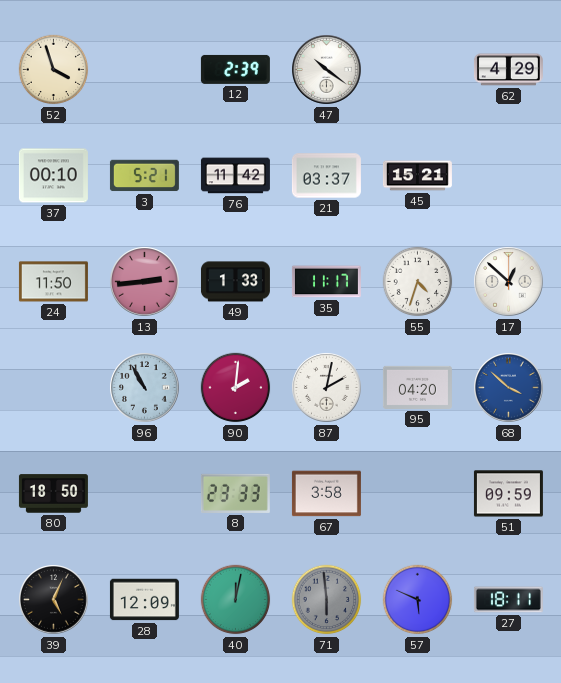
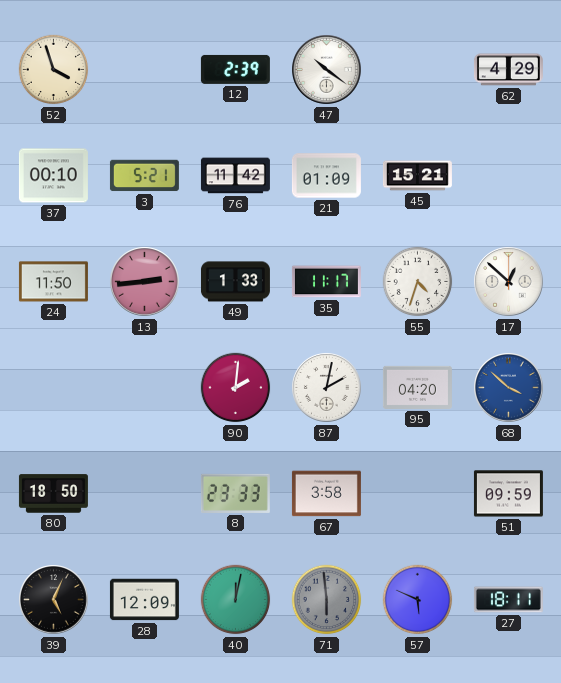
21: 03:37 -> 01:09
96: 10:55 -> none
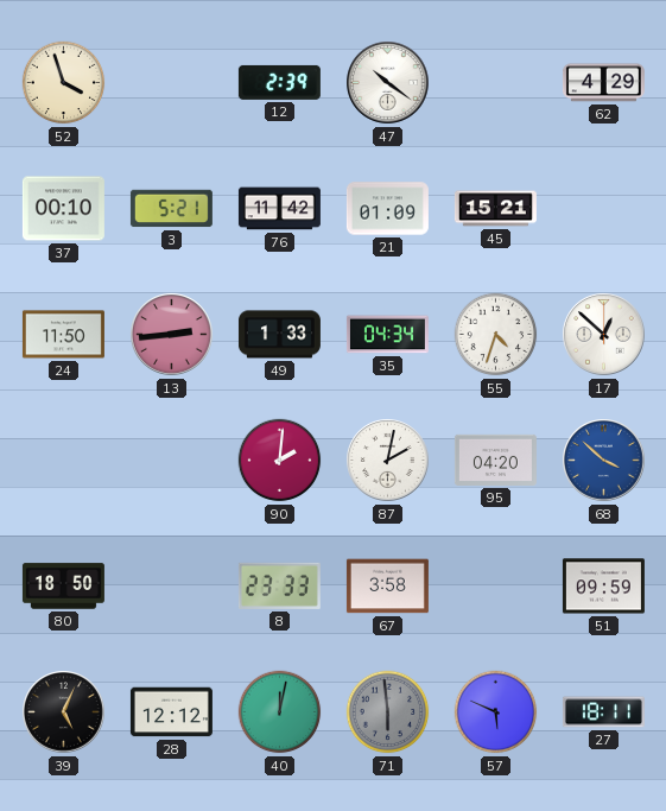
35: 11:17 -> 04:34
28: 12:09 -> 12:12
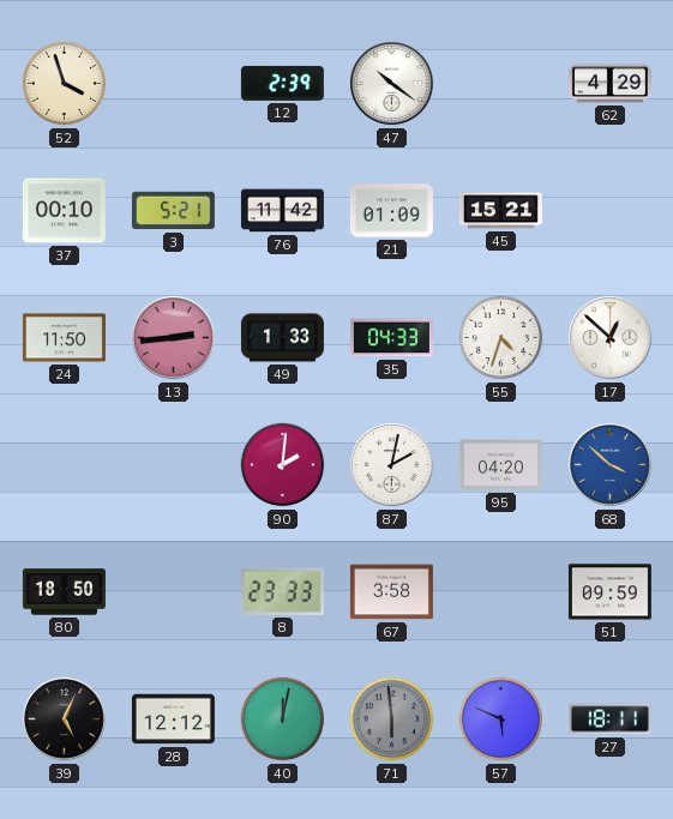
35: 04:34 -> 04:33
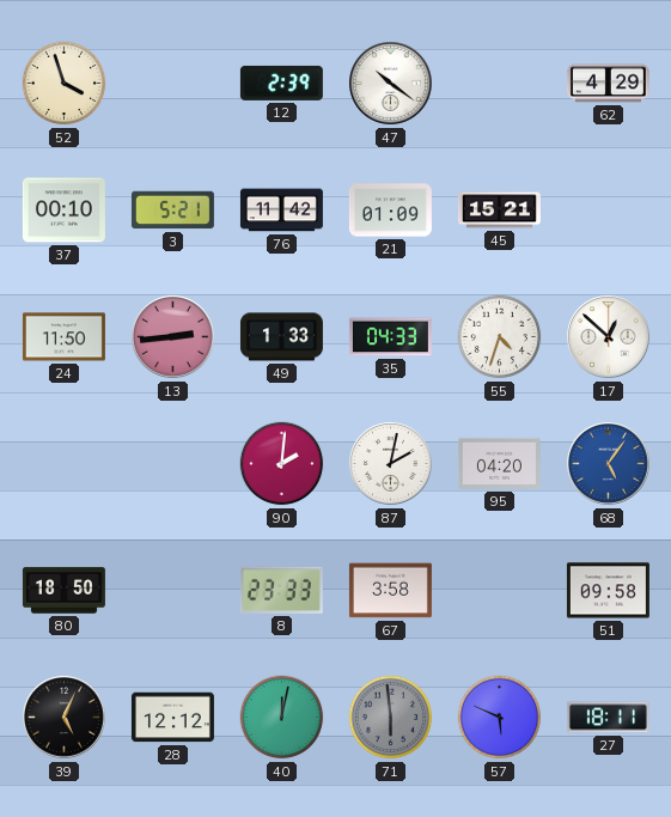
68: 3:52 -> 5:06
51: 09:59 -> 09:58
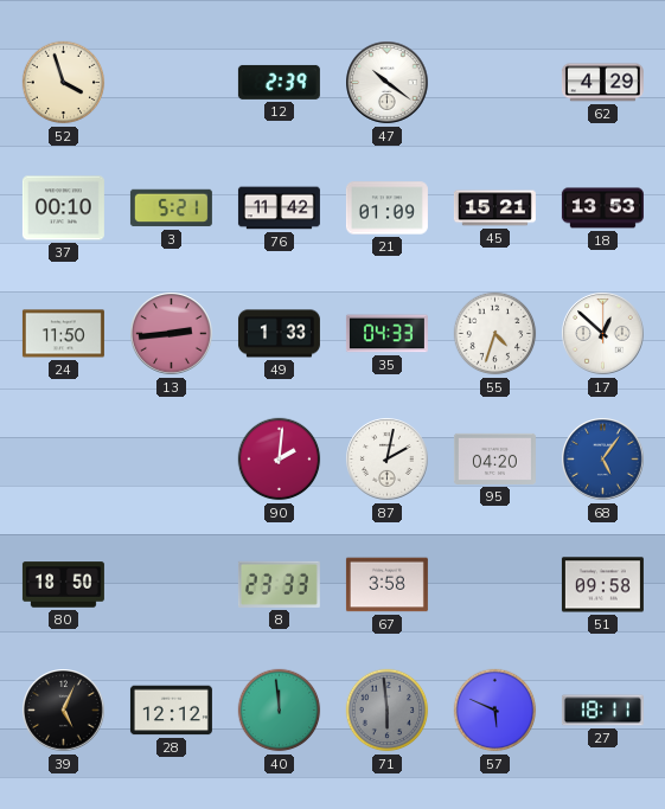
18: none -> 13:53
40: 12:02 -> 11:59
